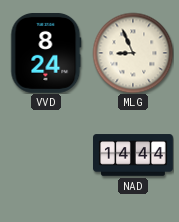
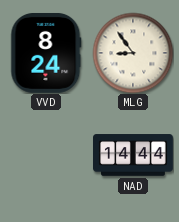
MLG: 8:56 -> 8:54
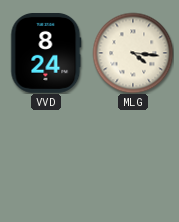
MLG: 8:54 -> 4:16
NAD: 14:44 -> none
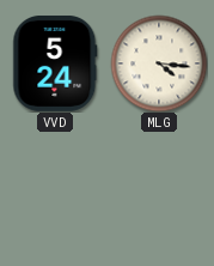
VVD: 8:24 -> 5:24
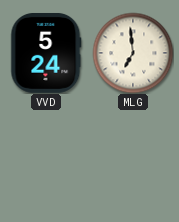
MLG: 4:16 -> 6:59
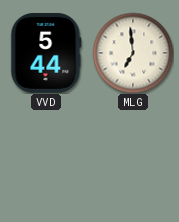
VVD: 5:24 -> 5:44
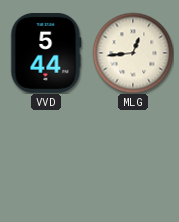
MLG: 6:59 -> 12:44
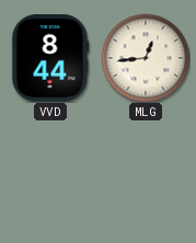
VVD: 5:44 -> 8:44
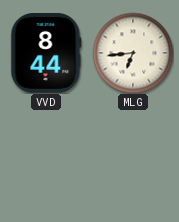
MLG: 12:44 -> 6:44
